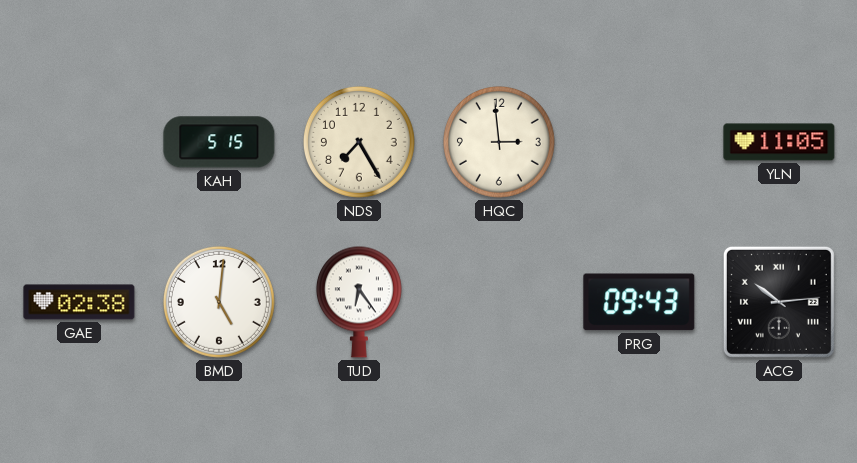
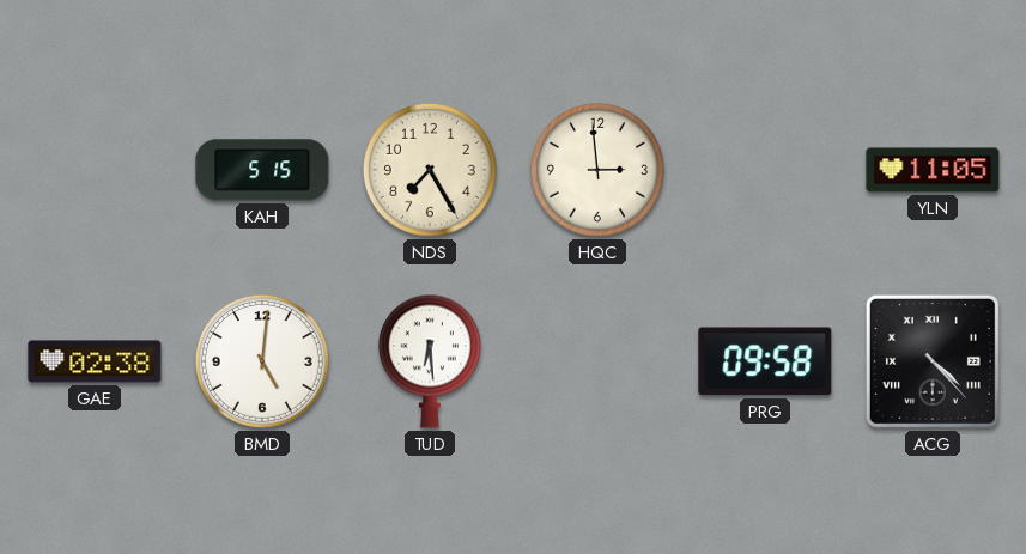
TUD: 6:24 -> 6:29
PRG: 09:43 -> 09:58
ACG: 10:14 -> 4:23
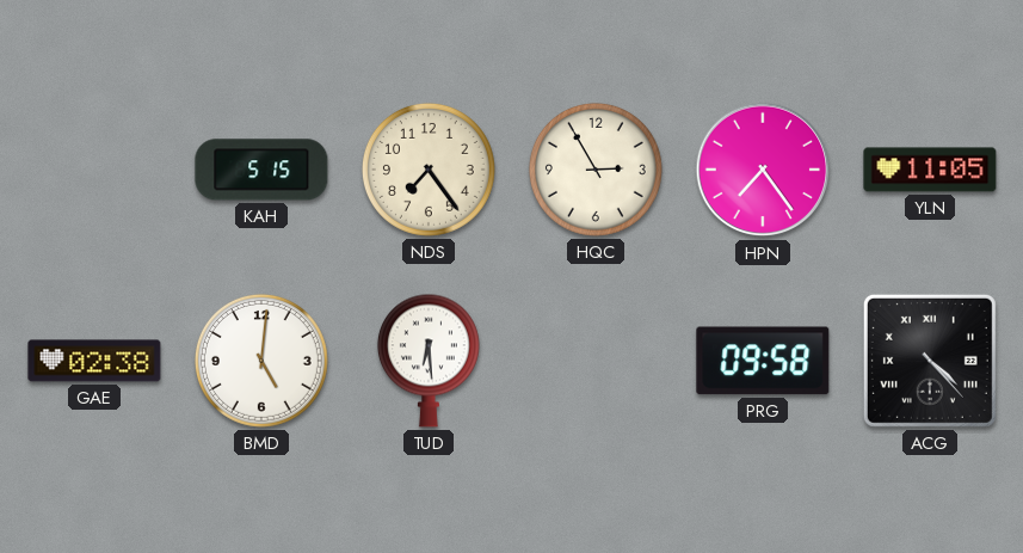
NDS: 7:25 -> 7:24
HQC: 2:59 -> 2:55
HPN: none -> 7:24
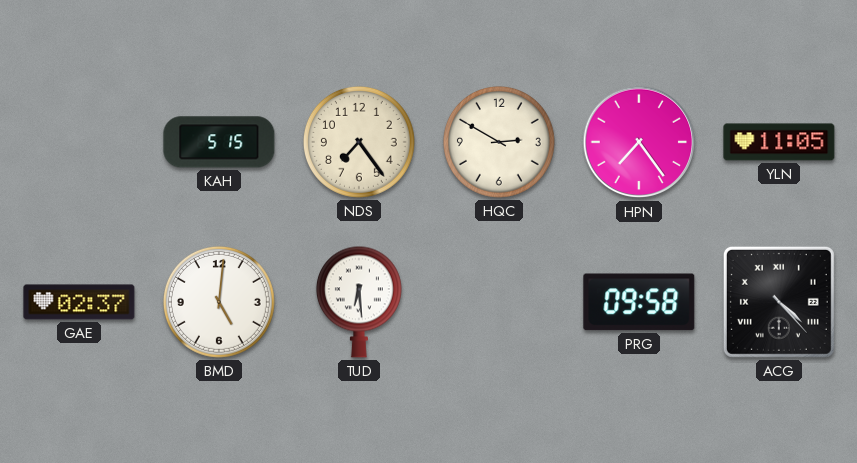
HQC: 2:55 -> 2:50
GAE: 02:38 -> 02:37
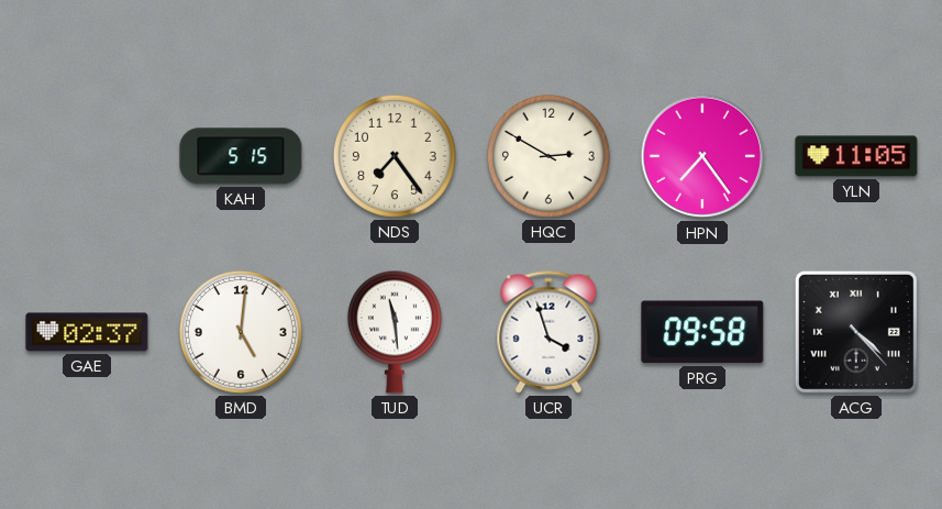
TUD: 6:29 -> 11:29
UCR: none -> 3:57
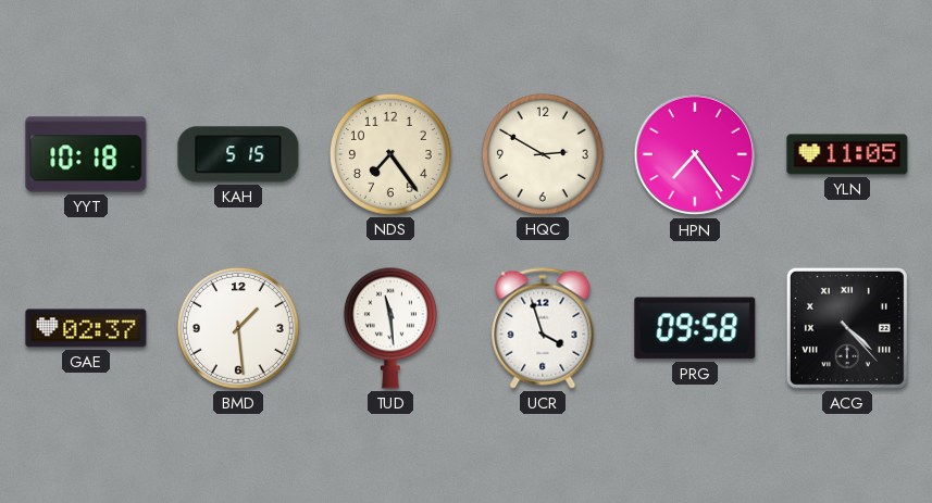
YYT: none -> 10:18
BMD: 5:01 -> 1:29
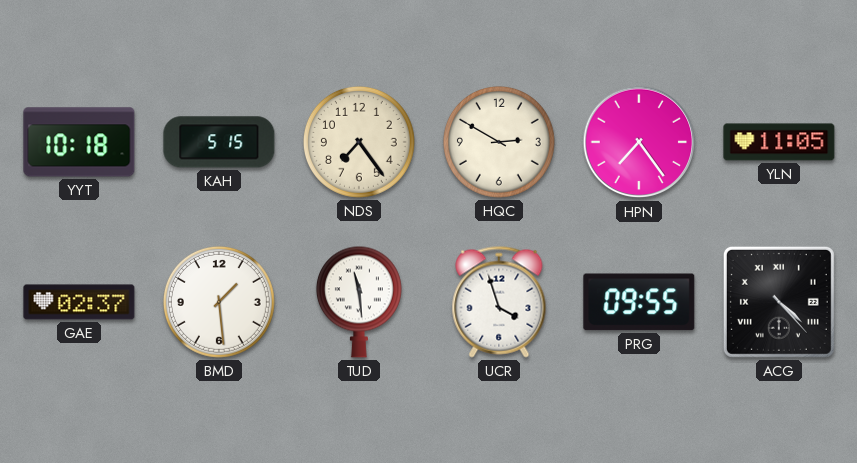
PRG: 09:58 -> 09:55
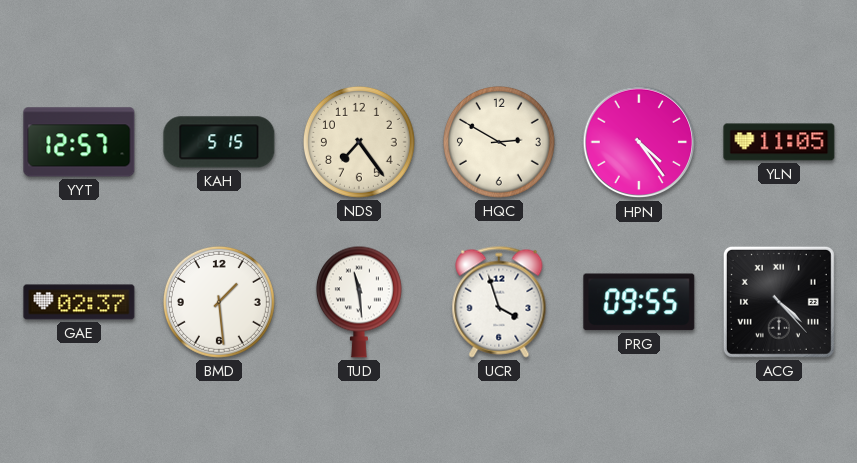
YYT: 10:18 -> 12:57
HPN: 7:24 -> 4:24
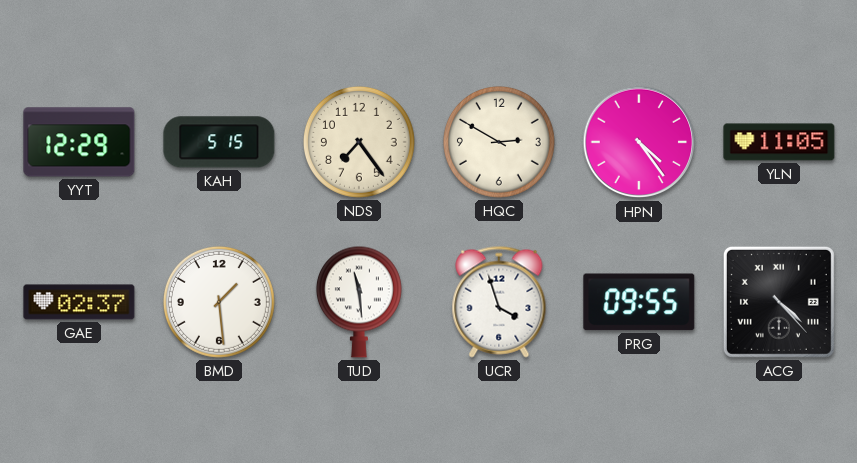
YYT: 12:57 -> 12:29
